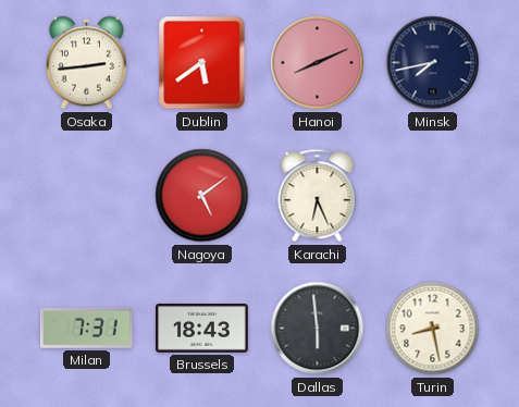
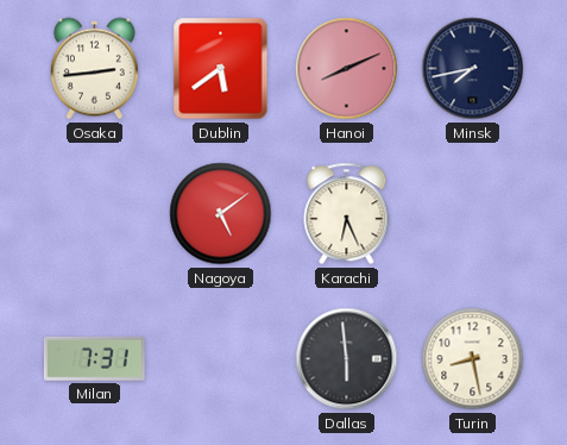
Brussels: 18:43 -> none
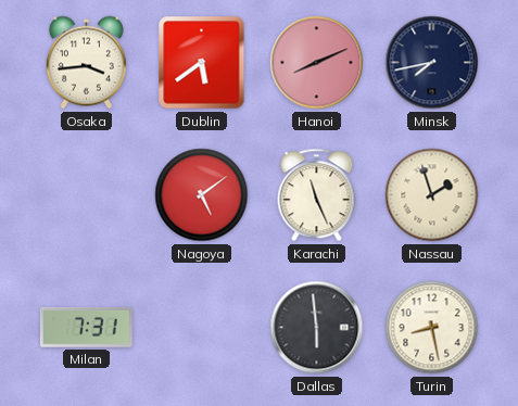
Osaka: 2:44 -> 3:44
Karachi: 6:26 -> 11:26
Nassau: none -> 1:57
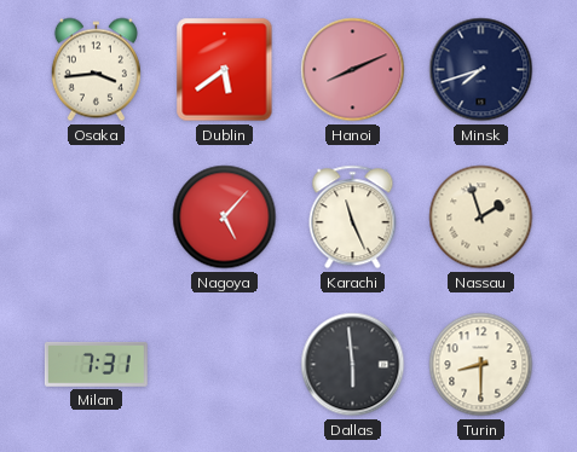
Minsk: 7:43 -> 7:42
Nagoya: 5:09 -> 5:07
Turin: 8:28 -> 8:30
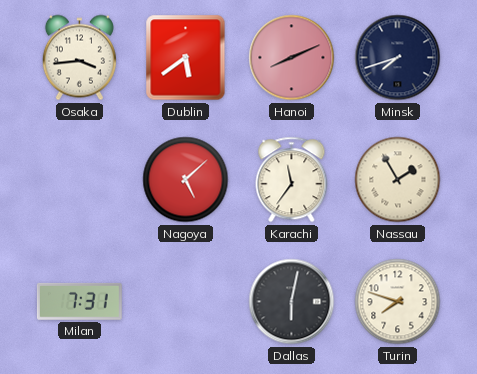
Nagoya: 5:07 -> 5:08
Karachi: 11:26 -> 11:36
Nassau: 1:57 -> 1:55
Dallas: 5:59 -> 6:02
Turin: 8:30 -> 7:48
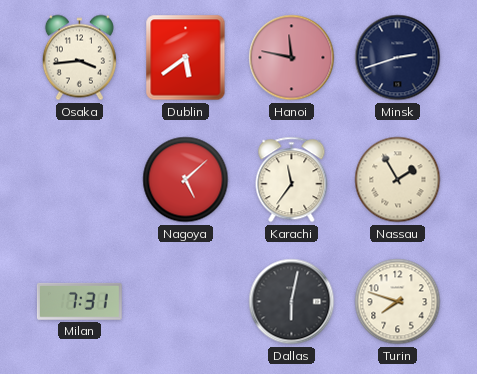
Hanoi: 8:11 -> 11:47
Minsk: 7:42 -> 2:42
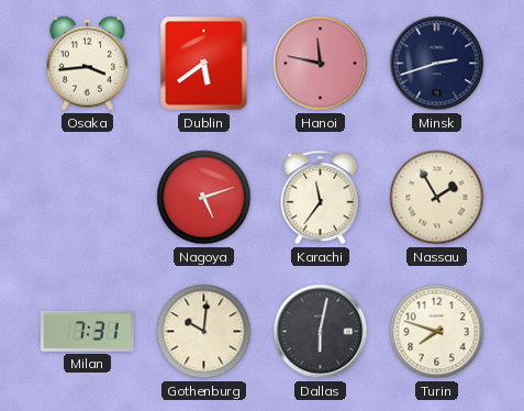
Nagoya: 5:08 -> 5:12
Gothenburg: none -> 10:01
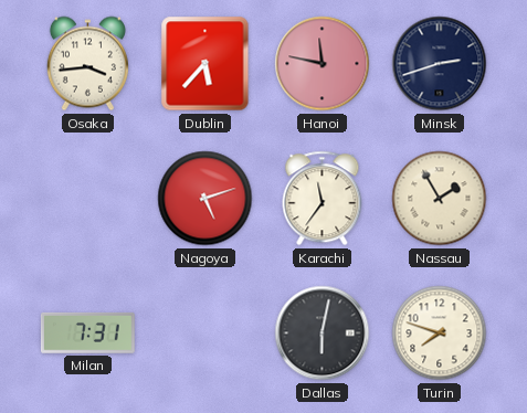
Dublin: 5:39 -> 5:37
Gothenburg: 10:01 -> none
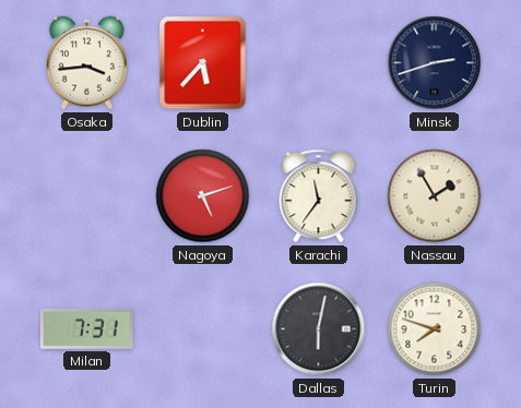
Hanoi: 11:47 -> none
